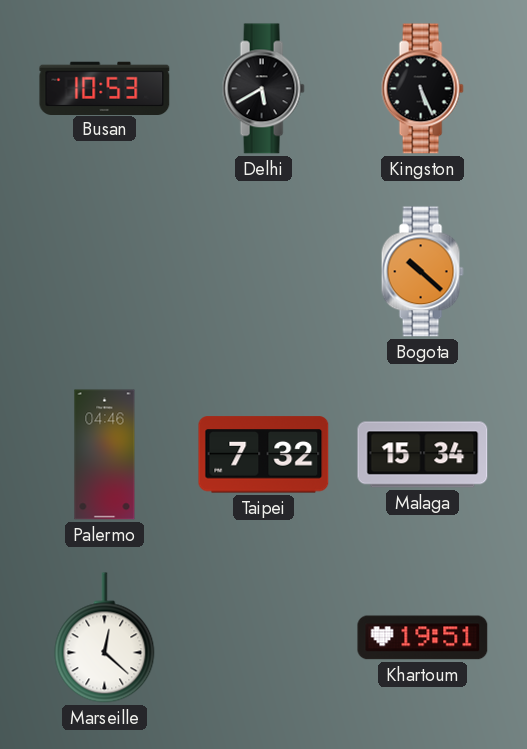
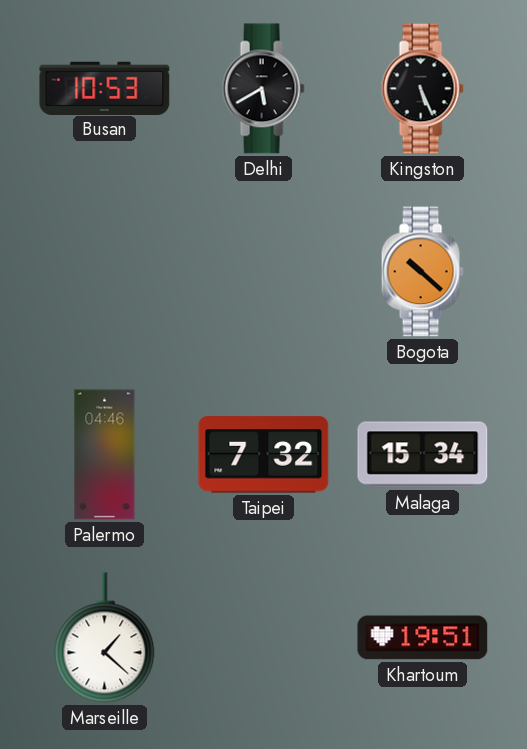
Marseille: 12:22 -> 1:22
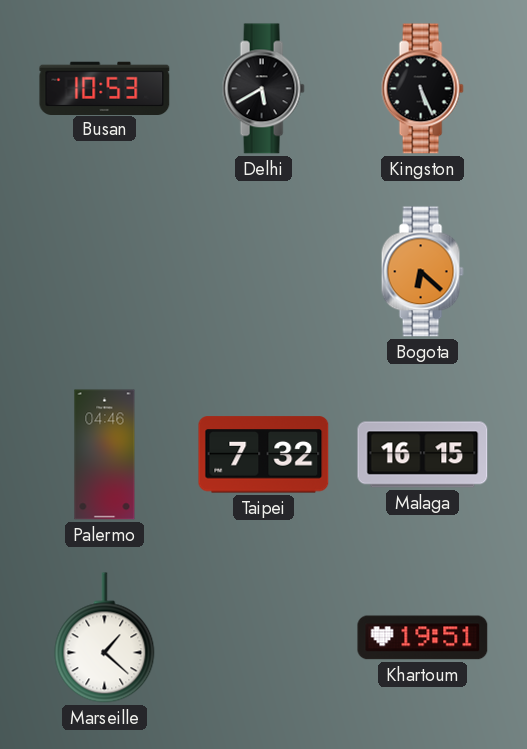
Bogota: 10:22 -> 6:22
Malaga: 15:34 -> 16:15
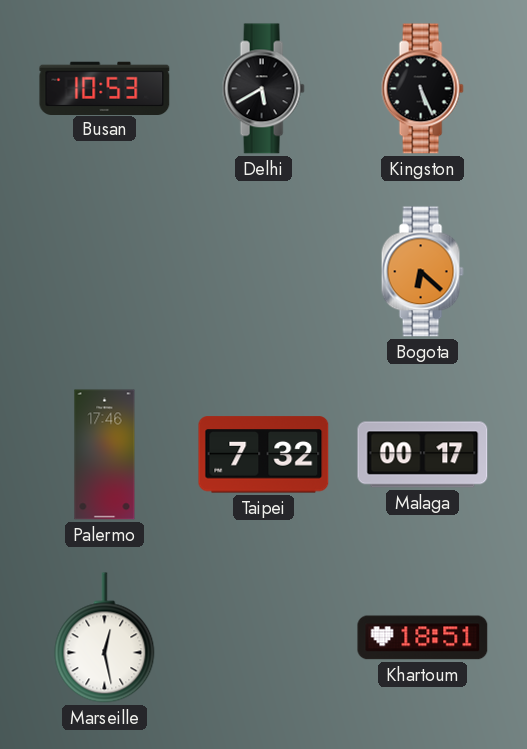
Palermo: 04:46 -> 17:46
Malaga: 16:15 -> 00:17
Marseille: 1:22 -> 12:28
Khartoum: 19:51 -> 18:51
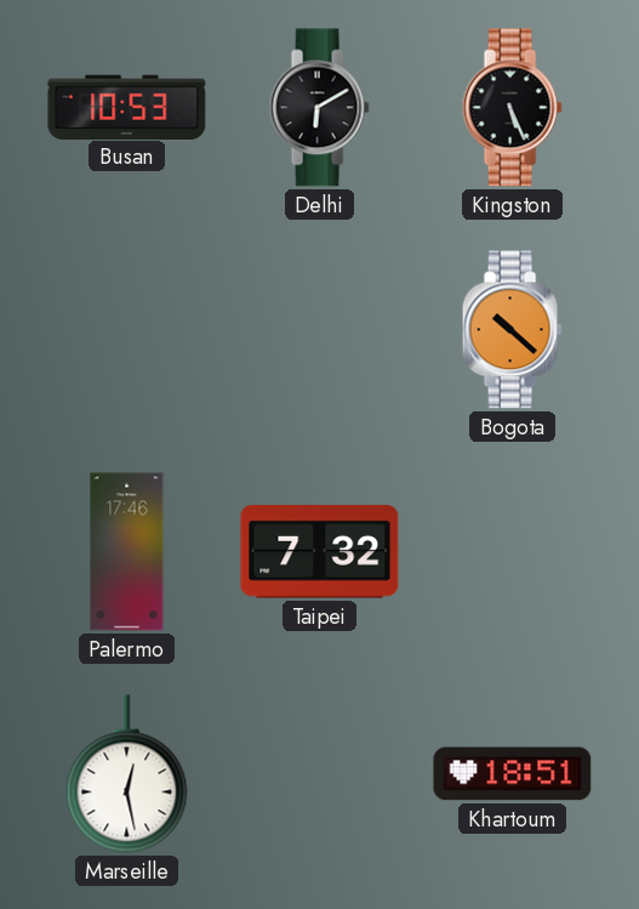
Delhi: 5:40 -> 6:10
Bogota: 6:22 -> 10:22
Malaga: 00:17 -> none
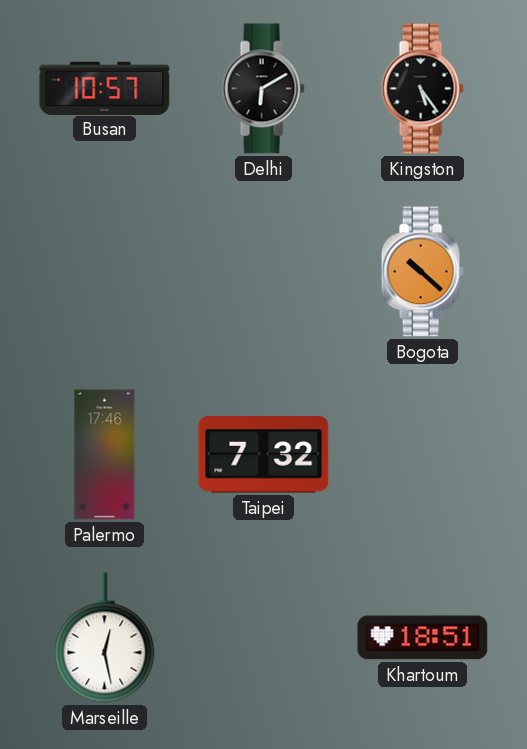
Busan: 10:53 -> 10:57
Kingston: 5:26 -> 5:24
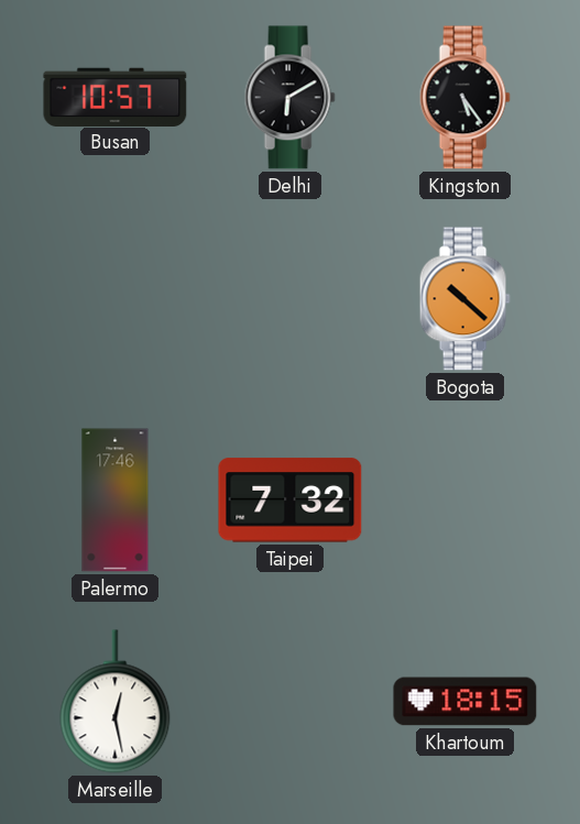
Khartoum: 18:51 -> 18:15
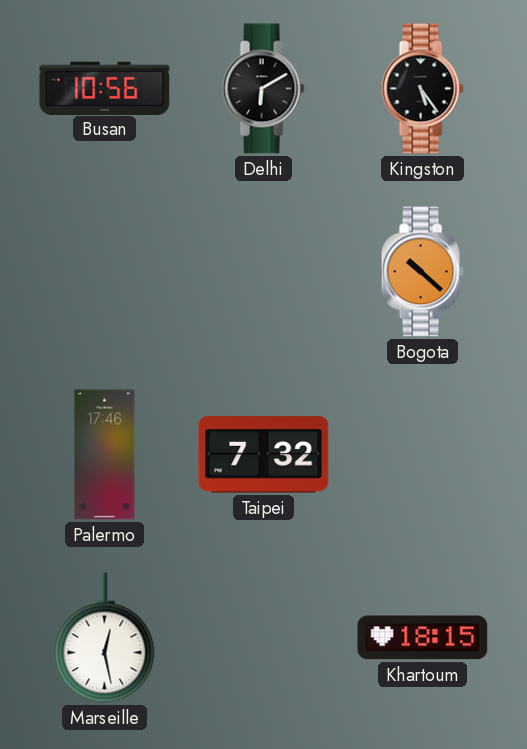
Busan: 10:57 -> 10:56
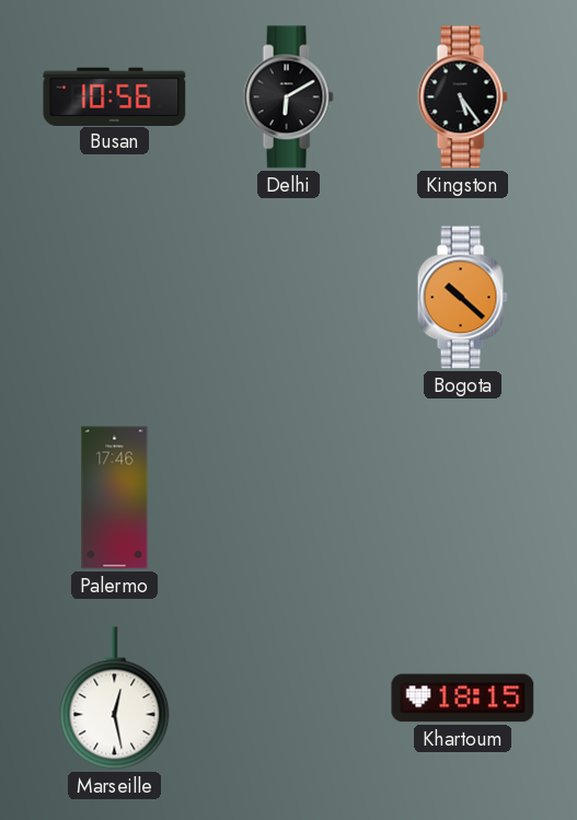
Taipei: 7:32 -> none
